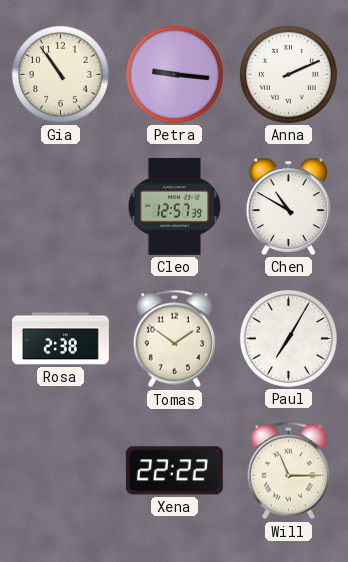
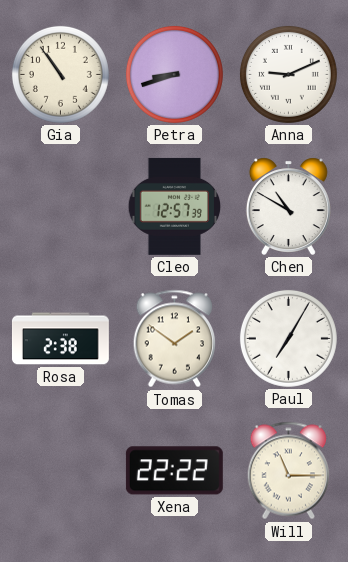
Petra: 9:16 -> 8:42
Anna: 2:11 -> 9:11
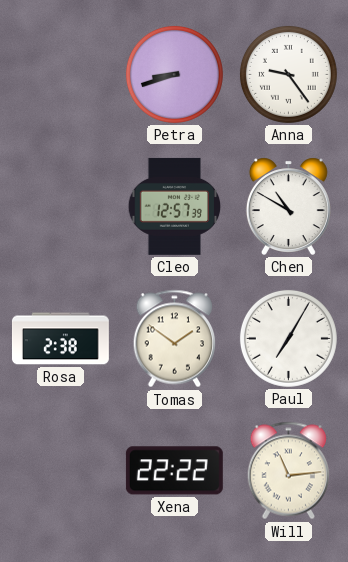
Gia: 10:54 -> none
Anna: 9:11 -> 9:24
Will: 11:15 -> 11:14
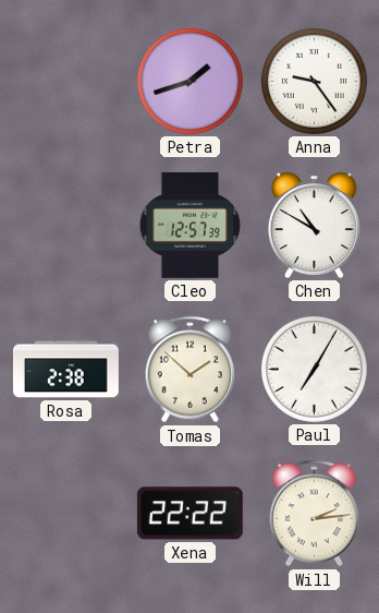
Petra: 8:42 -> 1:42
Tomas: 1:51 -> 1:52
Will: 11:14 -> 2:14
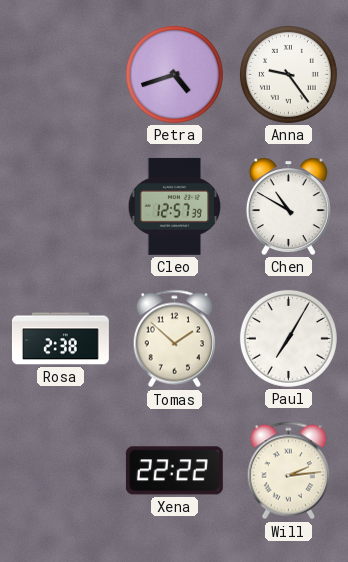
Petra: 1:42 -> 4:42
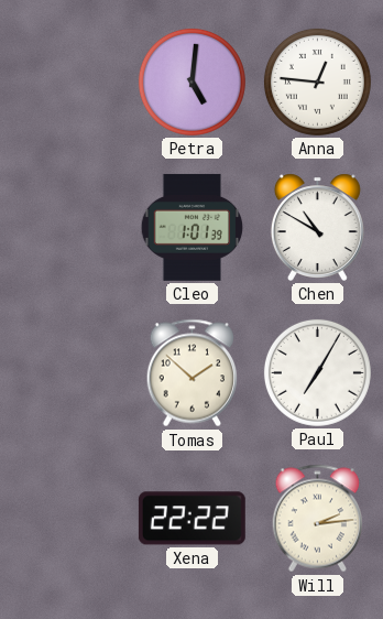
Petra: 4:42 -> 5:01
Anna: 9:24 -> 12:46
Cleo: 12:57 -> 1:01
Rosa: 2:38 -> none
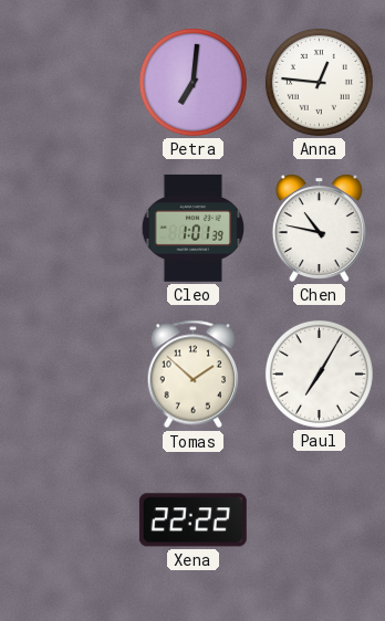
Petra: 5:01 -> 7:01
Chen: 10:50 -> 10:47
Will: 2:14 -> none
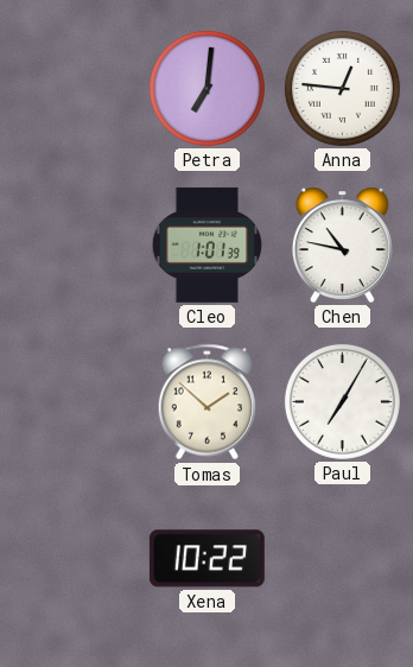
Xena: 22:22 -> 10:22
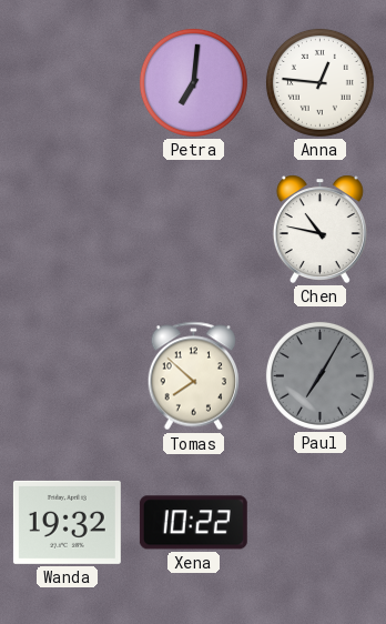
Cleo: 1:01 -> none
Tomas: 1:52 -> 7:52
Paul dial: white -> grey
Wanda: none -> 19:32
